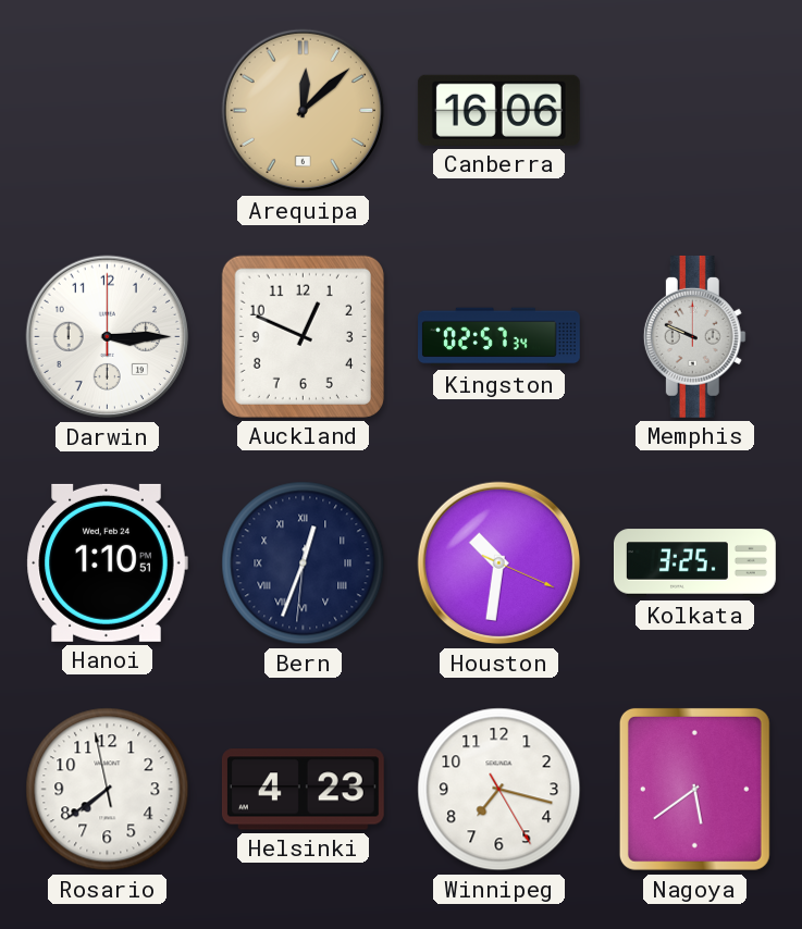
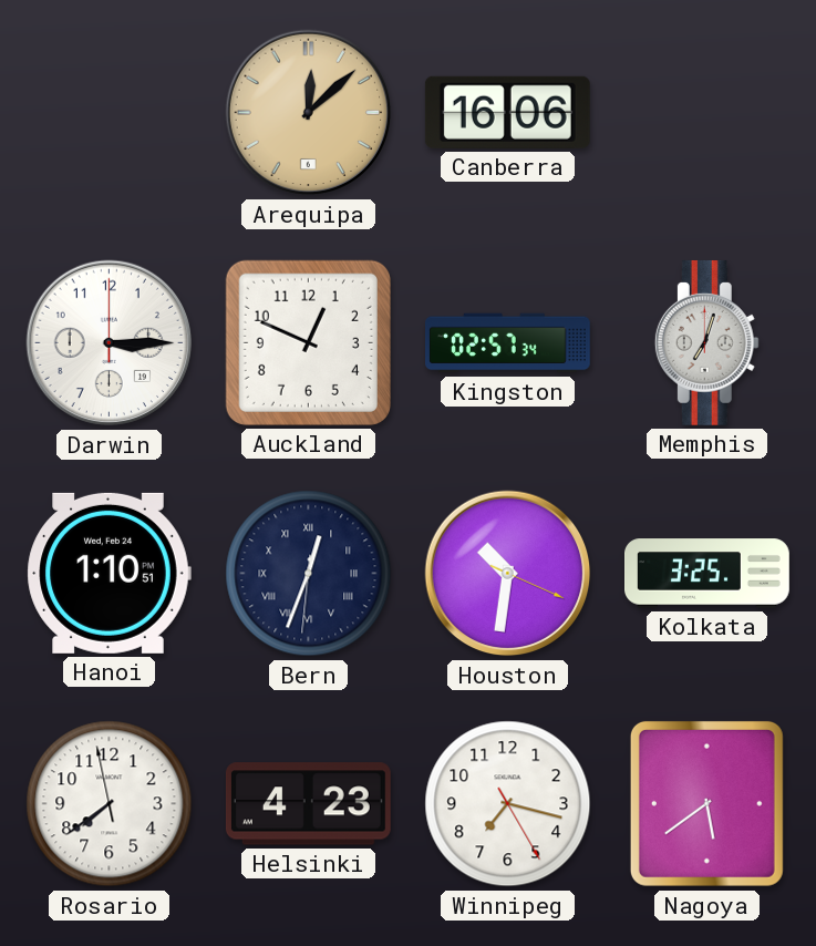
Memphis: 9:49 -> 7:03
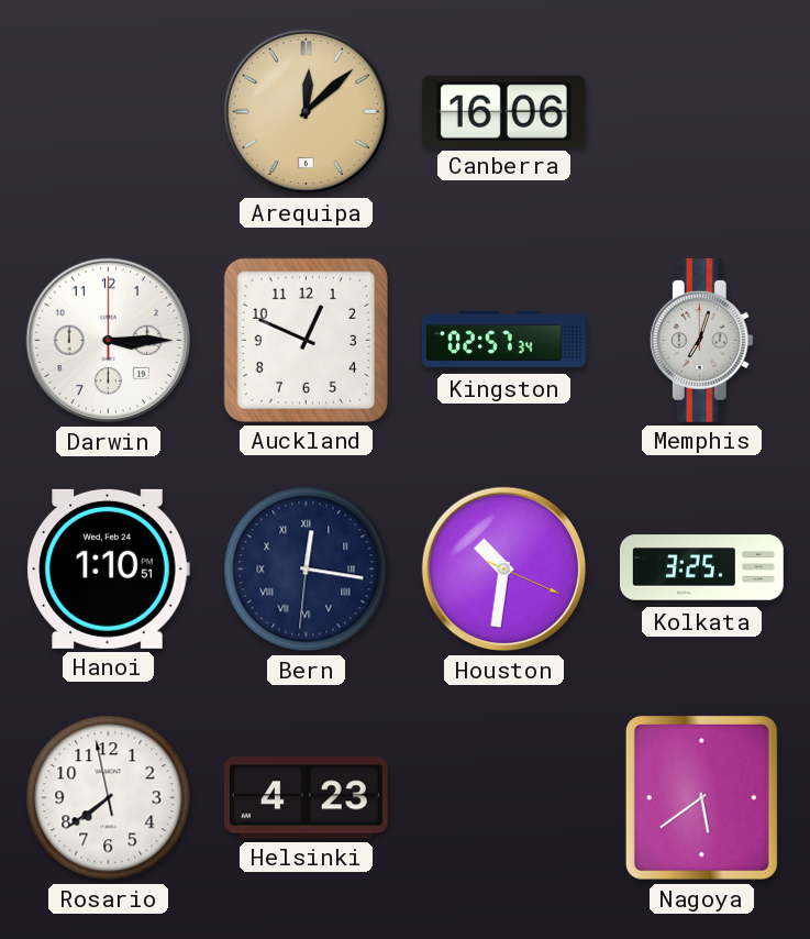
Bern: 12:33 -> 12:16
Winnipeg: 7:17 -> none
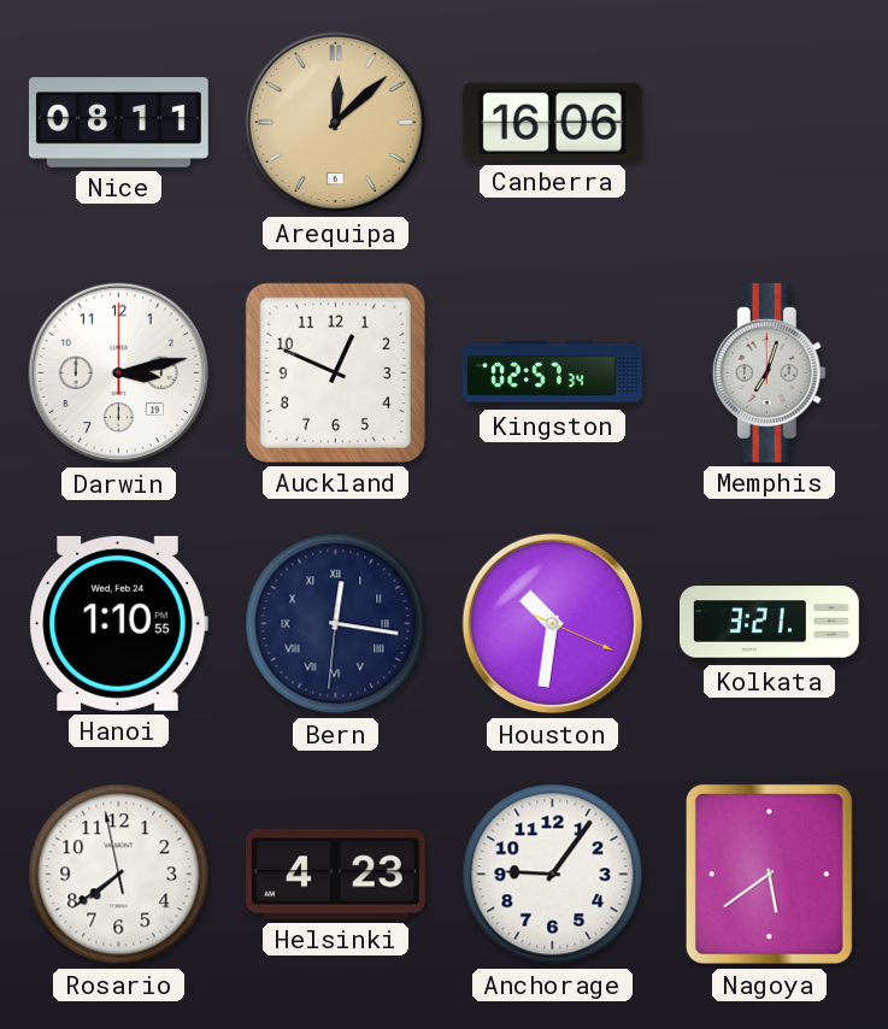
Nice: none -> 08:11
Darwin: 3:15 -> 3:13
Hanoi: 1:10:51 -> 1:10:55
Kolkata: 3:25 -> 3:21
Anchorage: none -> 9:06
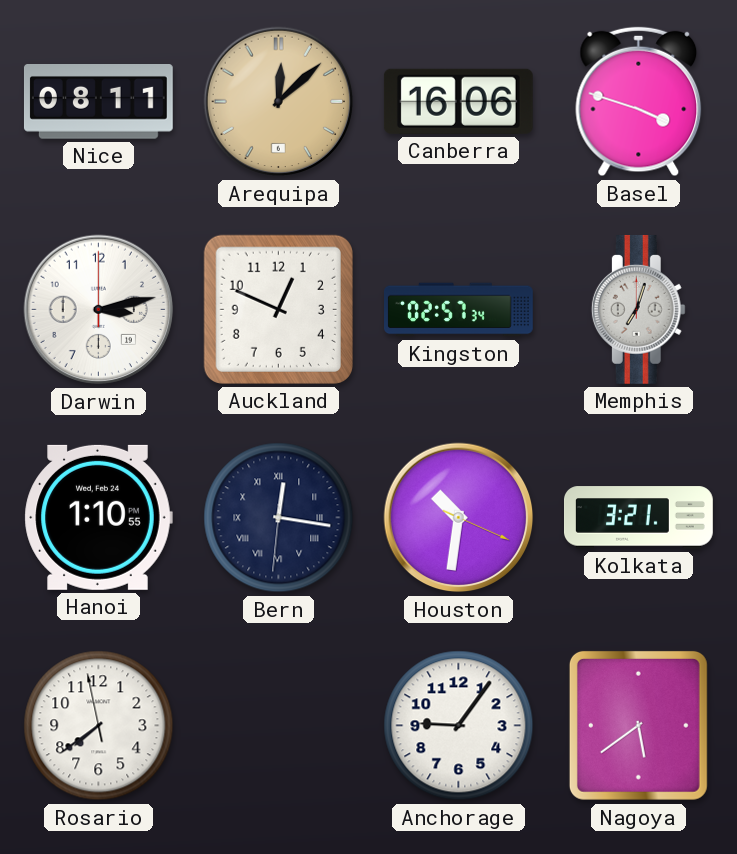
Basel: none -> 3:48
Helsinki: 4:23 -> none
